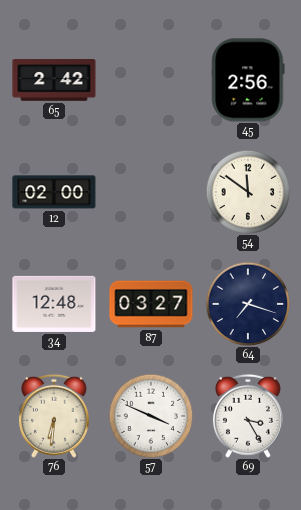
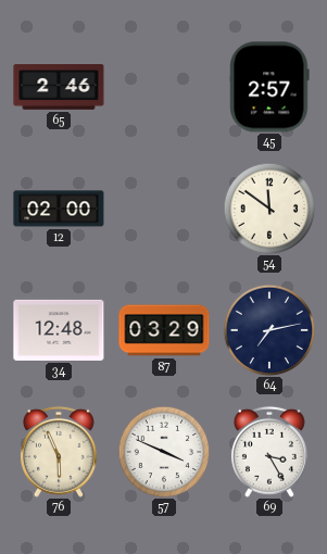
65: 2:42 -> 2:46
45: 2:56 -> 2:57
87: 03:27 -> 03:29
64: 7:18 -> 7:13
76: 6:31 -> 5:56
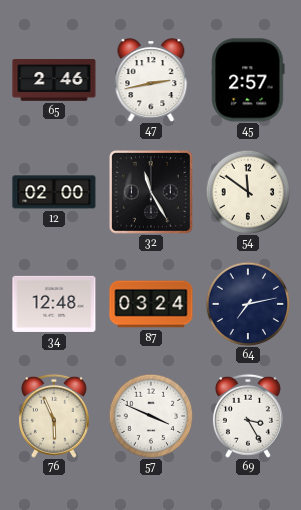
47: none -> 2:43
32: none -> 11:25
87: 03:29 -> 03:24
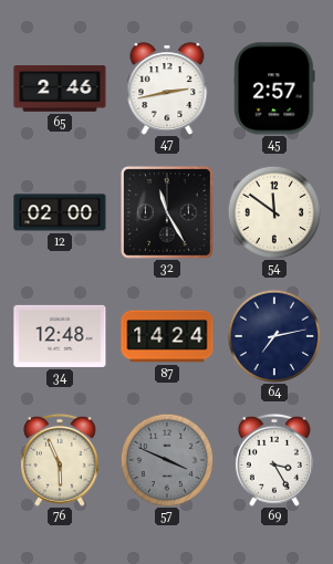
87: 03:24 -> 14:24
57 dial: white -> grey
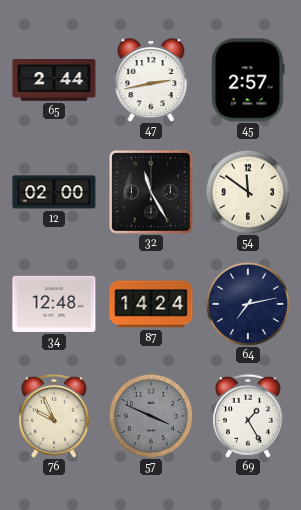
65: 2:46 -> 2:44
76: 5:56 -> 9:56
69: 3:25 -> 1:25
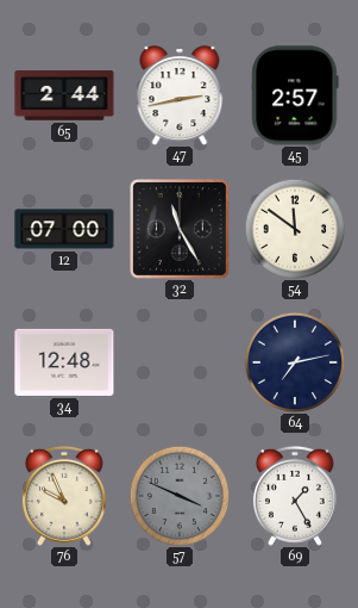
12: 02:00 -> 07:00
87: 14:24 -> none
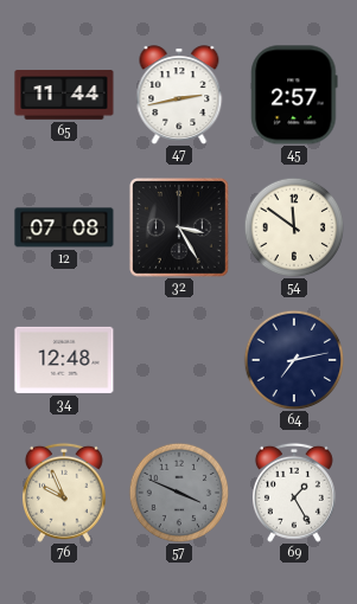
65: 2:44 -> 11:44
12: 07:00 -> 07:08
32: 11:25 -> 3:25
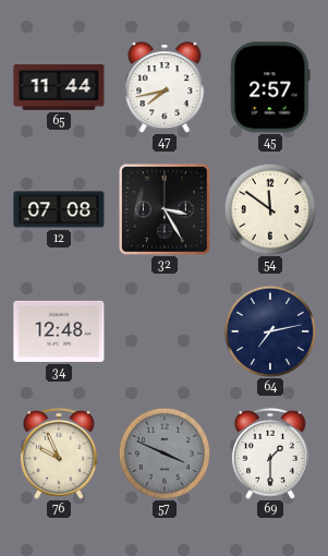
47: 2:43 -> 7:43
69: 1:25 -> 1:30
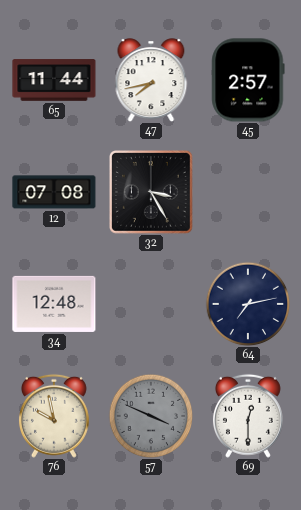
54: 11:51 -> none
76: 9:56 -> 9:58
69: 1:30 -> 12:30
